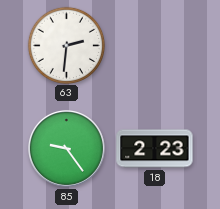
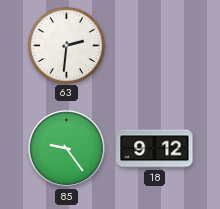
18: 2:23 -> 9:12
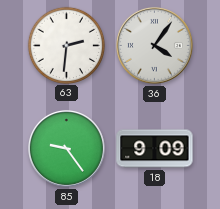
36: none -> 4:06
18: 9:12 -> 9:09
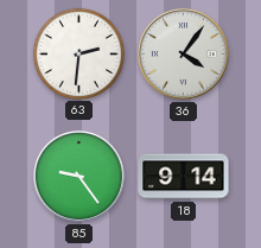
18: 9:09 -> 9:14
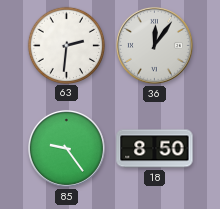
36: 4:06 -> 12:06
18: 9:14 -> 8:50
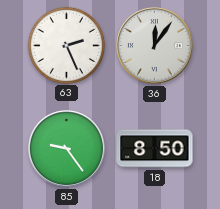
63: 2:31 -> 2:26
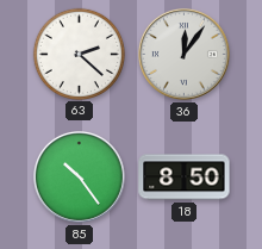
63: 2:26 -> 2:22
85: 9:24 -> 10:24
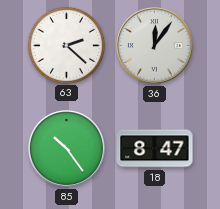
18: 8:50 -> 8:47
